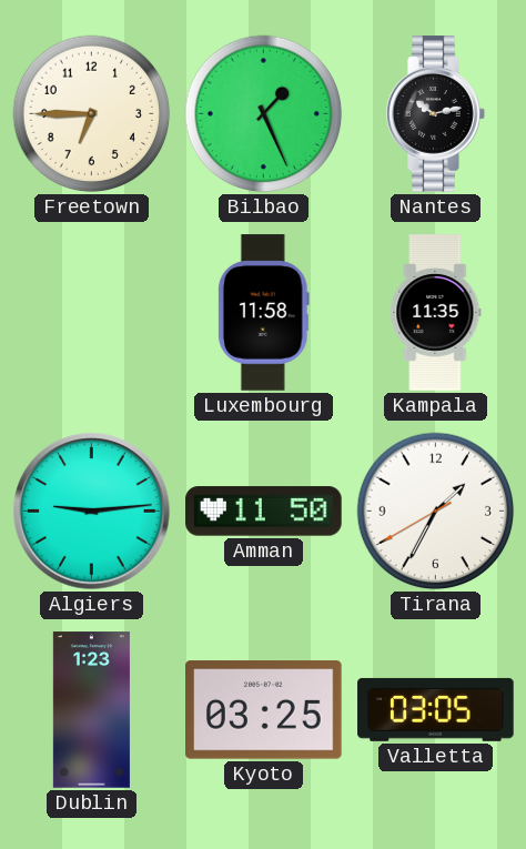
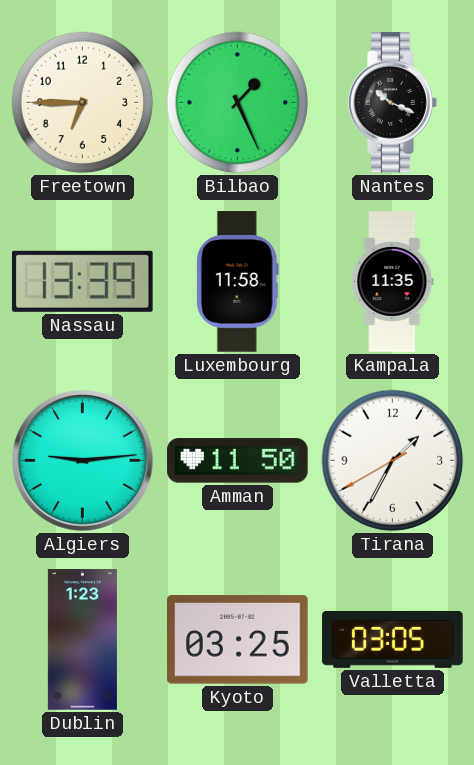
Nantes: 10:13 -> 10:19
Nassau: none -> 13:39
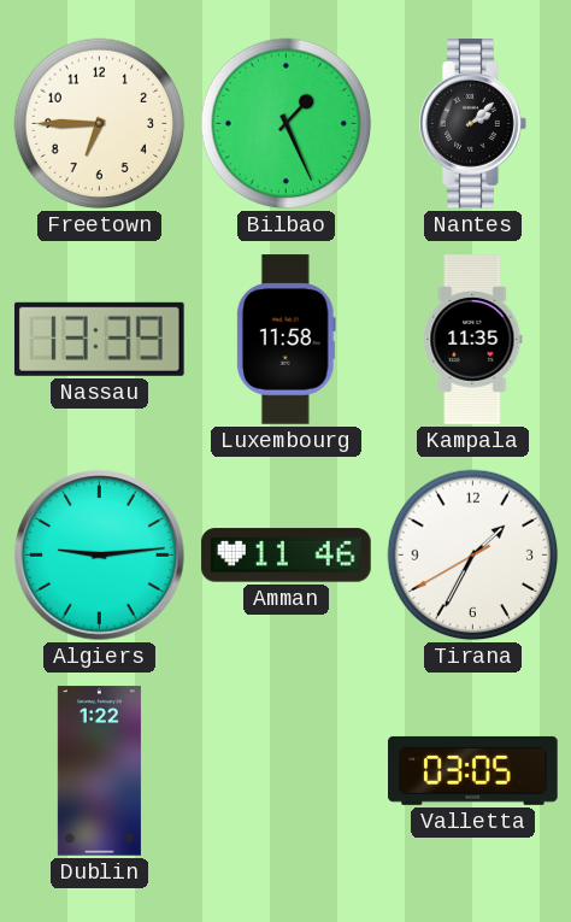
Nantes: 10:19 -> 2:08
Amman: 11:50 -> 11:46
Dublin: 1:23 -> 1:22
Kyoto: 03:25 -> none
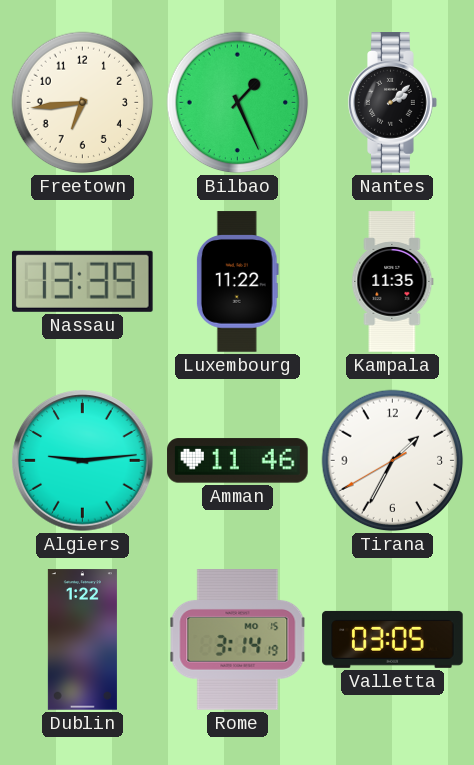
Freetown: 6:45 -> 6:44
Luxembourg: 11:58 -> 11:22
Rome: none -> 3:14
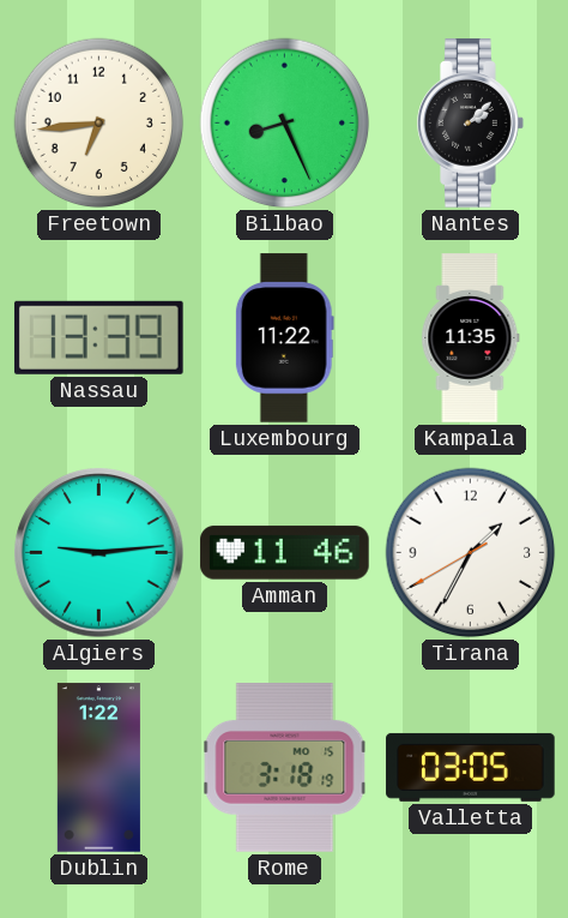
Bilbao: 1:26 -> 8:26
Rome: 3:14 -> 3:18
